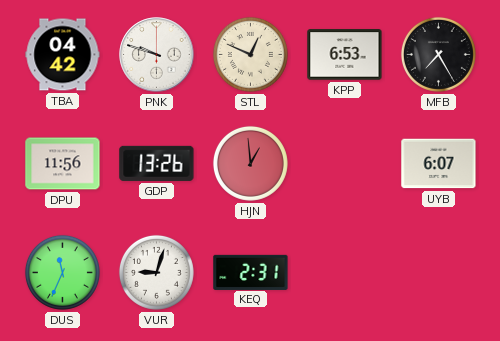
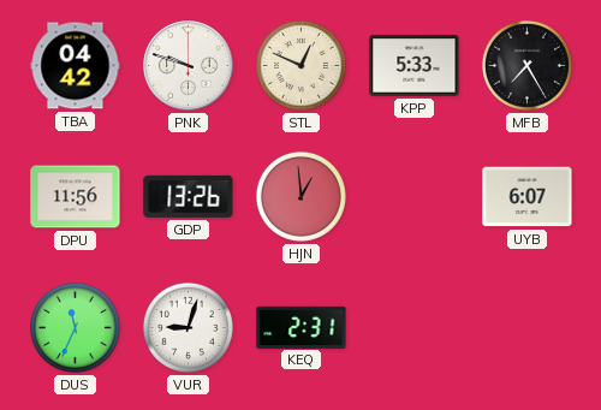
KPP: 6:53 -> 5:33
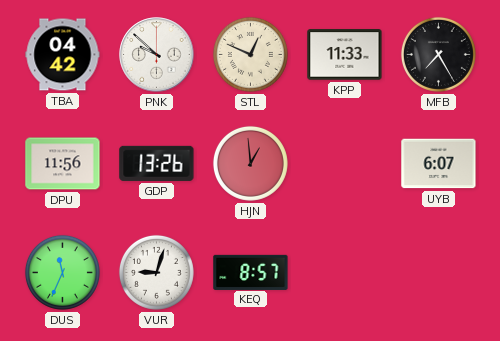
PNK: 9:48 -> 9:52
KPP: 5:33 -> 11:33
KEQ: 2:31 -> 8:57
